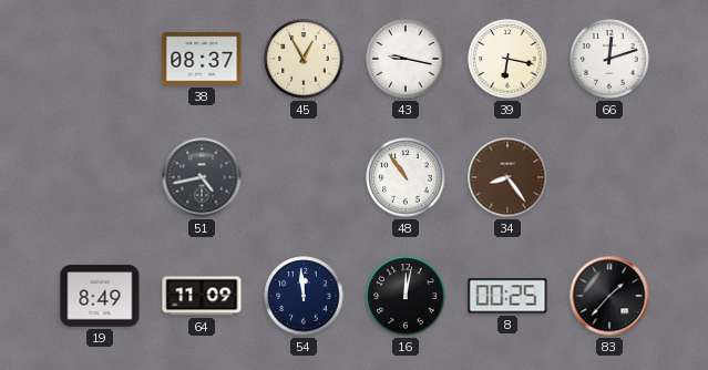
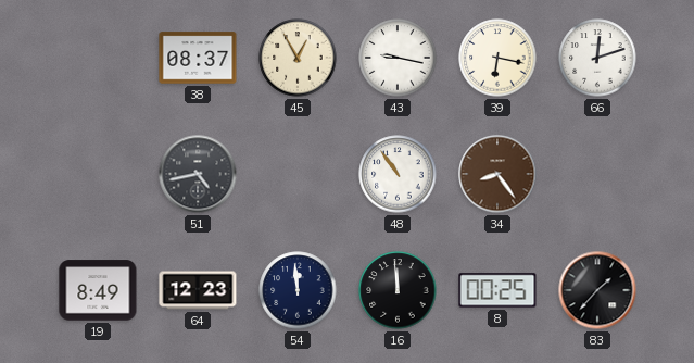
64: 11:09 -> 12:23
16: 12:02 -> 11:59
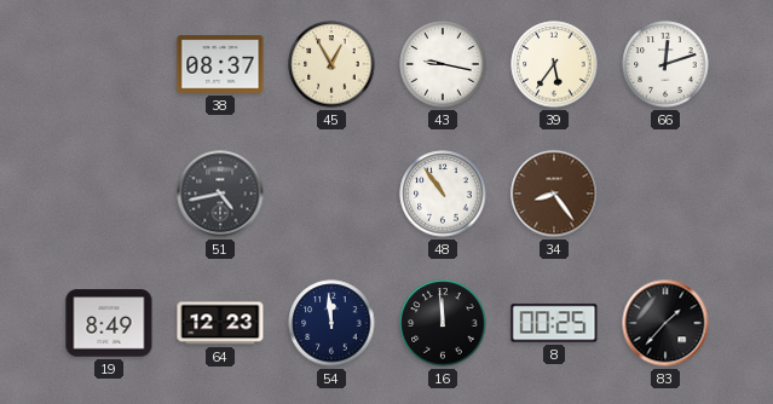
39: 6:17 -> 5:36
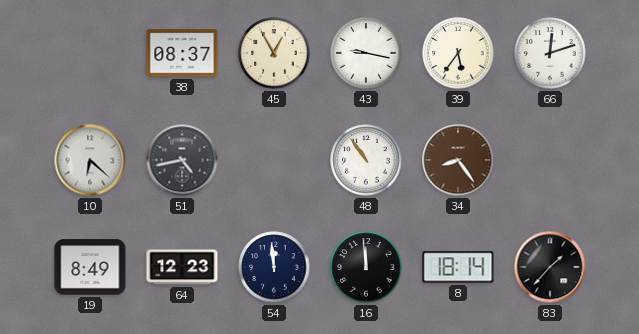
10: none -> 6:22
8: 00:25 -> 18:14
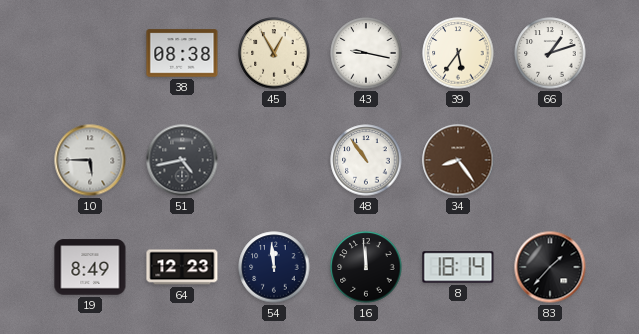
38: 08:37 -> 08:38
66: 12:12 -> 1:12
10: 6:22 -> 5:45
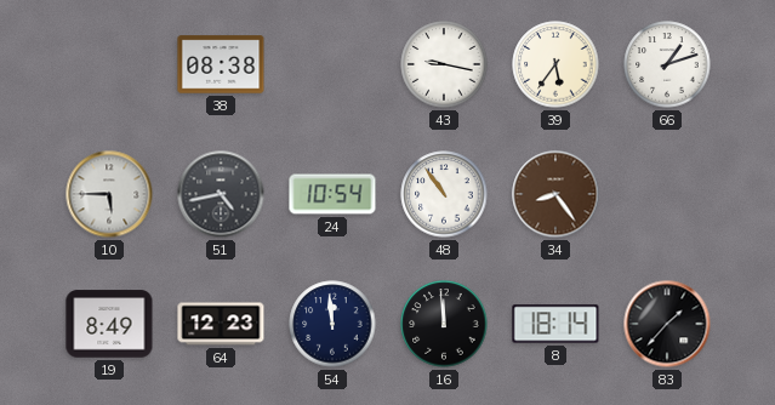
45: 12:55 -> none
24: none -> 10:54
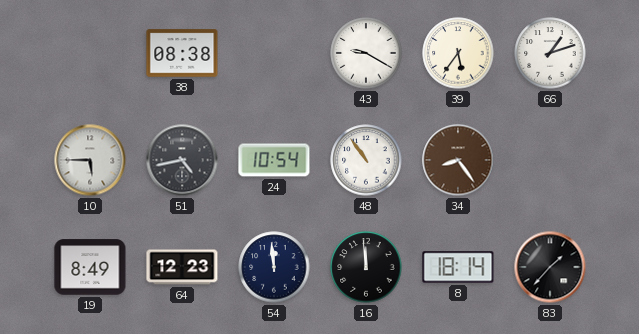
43: 9:17 -> 9:20
